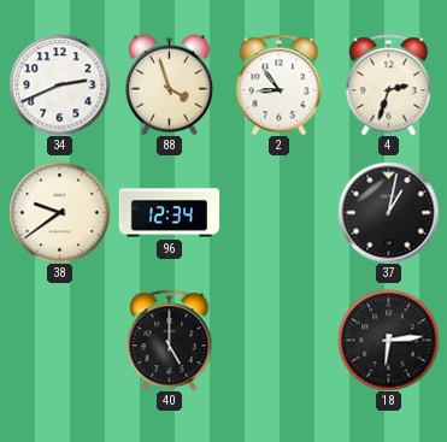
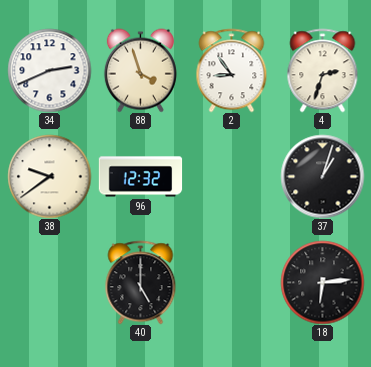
96: 12:34 -> 12:32
37: 1:02 -> 1:03
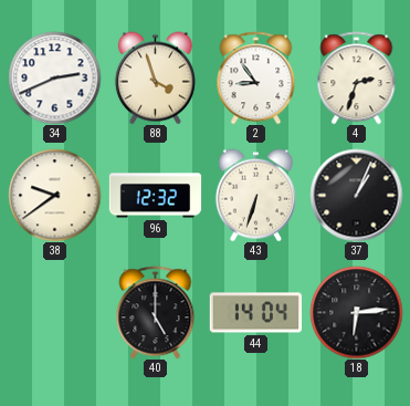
43: none -> 6:33
37: 1:03 -> 1:04
44: none -> 14:04
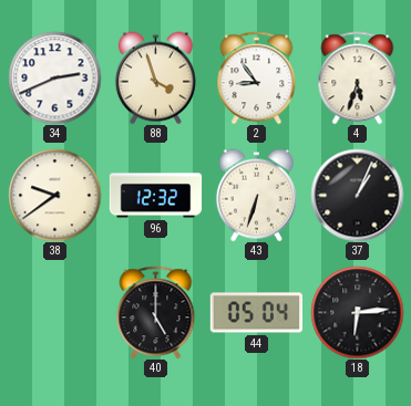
4: 2:33 -> 5:33
44: 14:04 -> 05:04
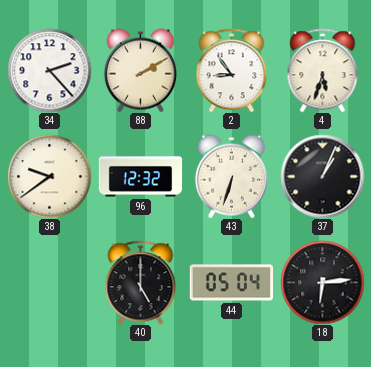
34: 2:41 -> 2:23
88: 3:57 -> 2:10
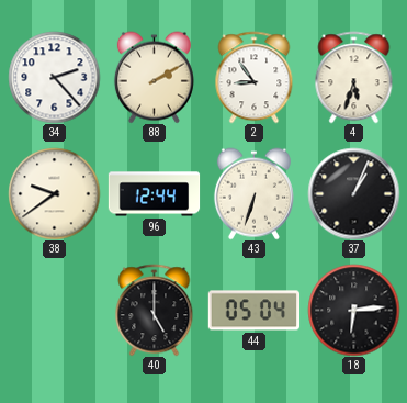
96: 12:32 -> 12:44
